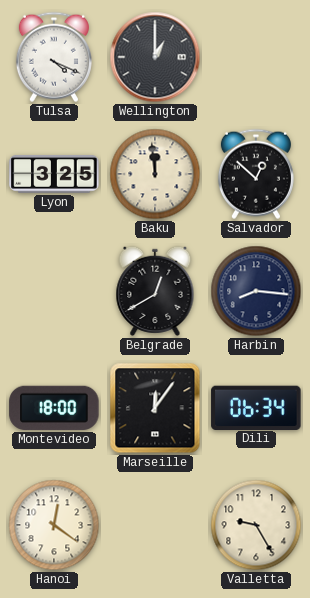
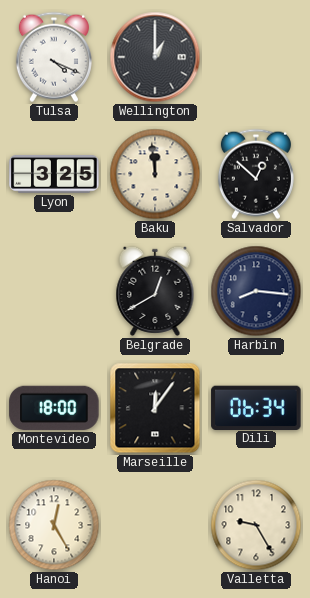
Hanoi: 12:21 -> 12:25
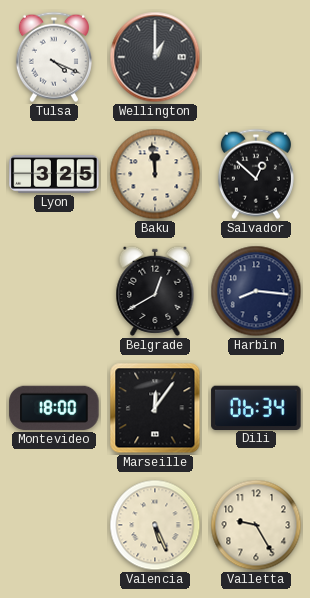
Hanoi: 12:25 -> none
Valencia: none -> 5:26
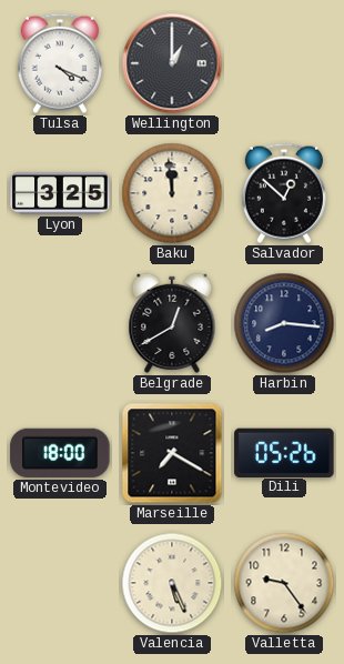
Marseille: 12:06 -> 7:20
Dili: 06:34 -> 05:26
Valletta: 9:25 -> 9:24
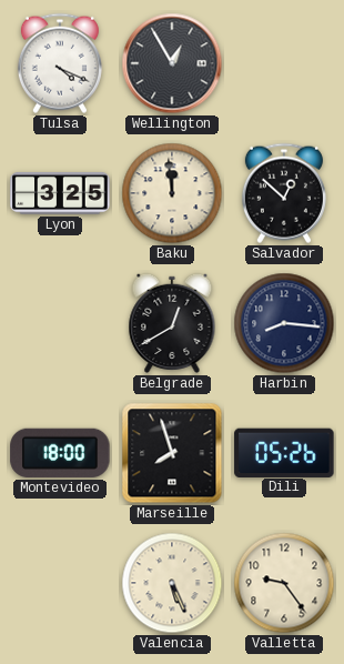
Wellington: 1:00 -> 12:55
Marseille: 7:20 -> 7:57
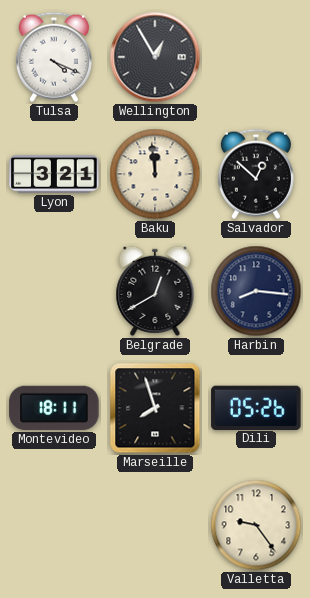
Lyon: 3:25 -> 3:21
Montevideo: 18:00 -> 18:11
Valencia: 5:26 -> none
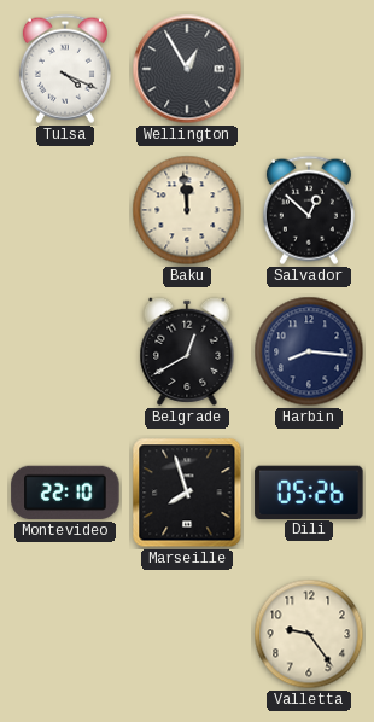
Lyon: 3:21 -> none
Montevideo: 18:11 -> 22:10
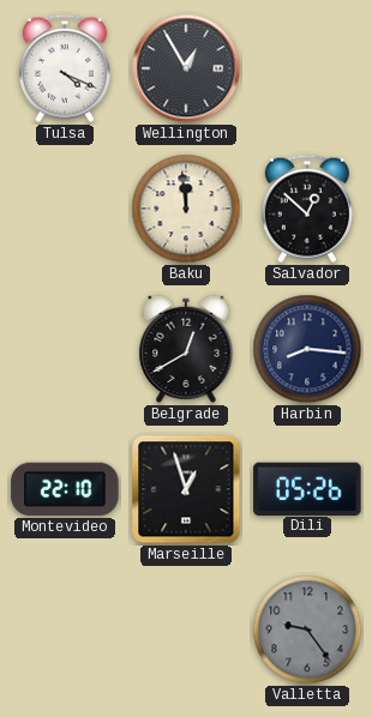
Marseille: 7:57 -> 12:57
Valletta dial: cream -> grey
